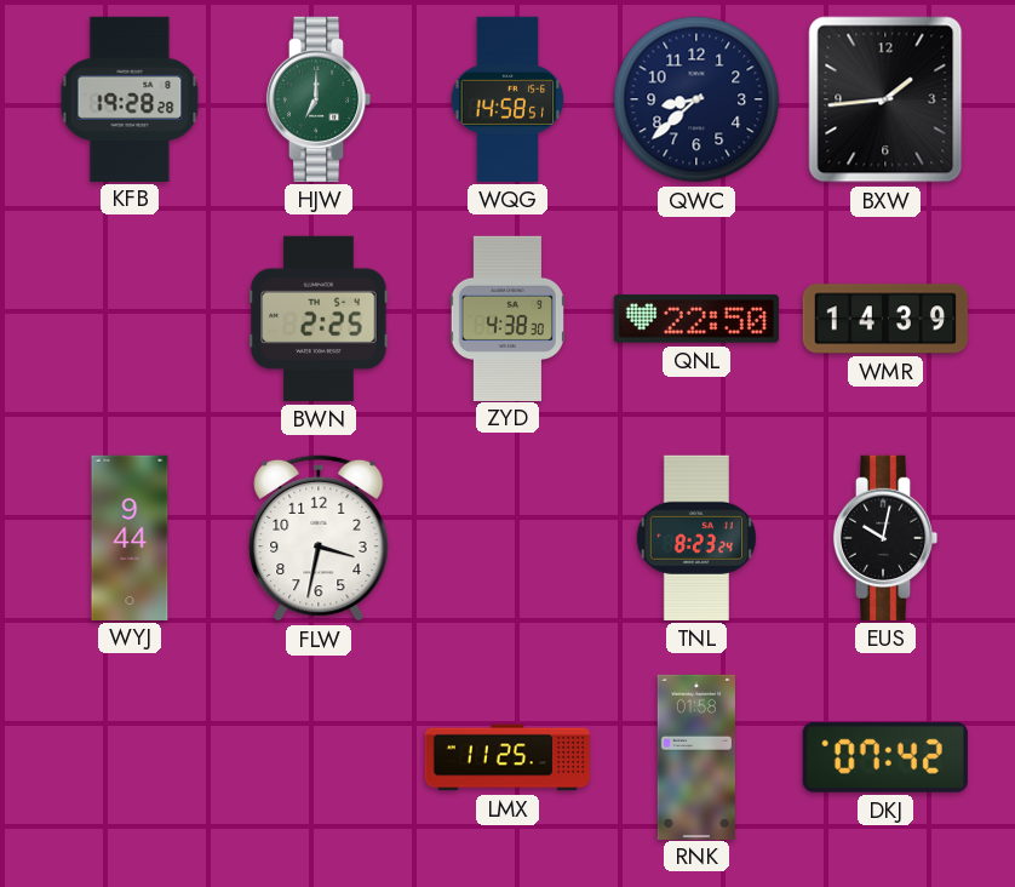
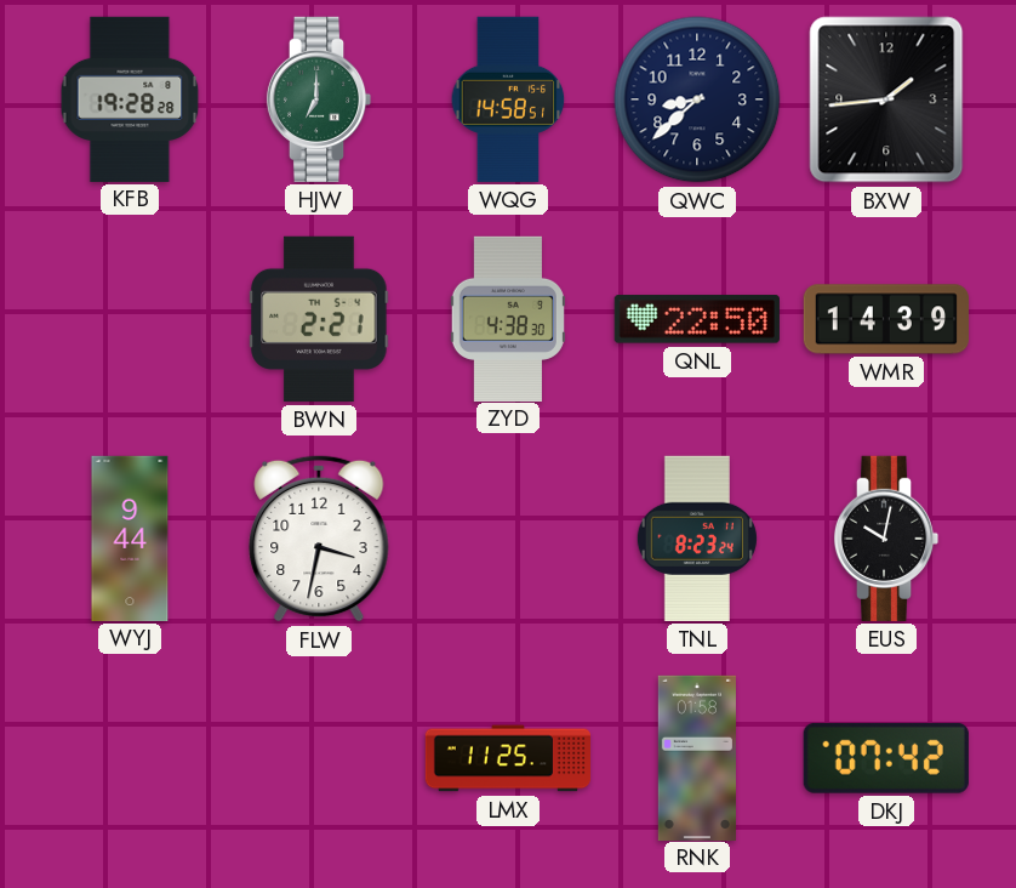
BWN: 2:25 -> 2:21
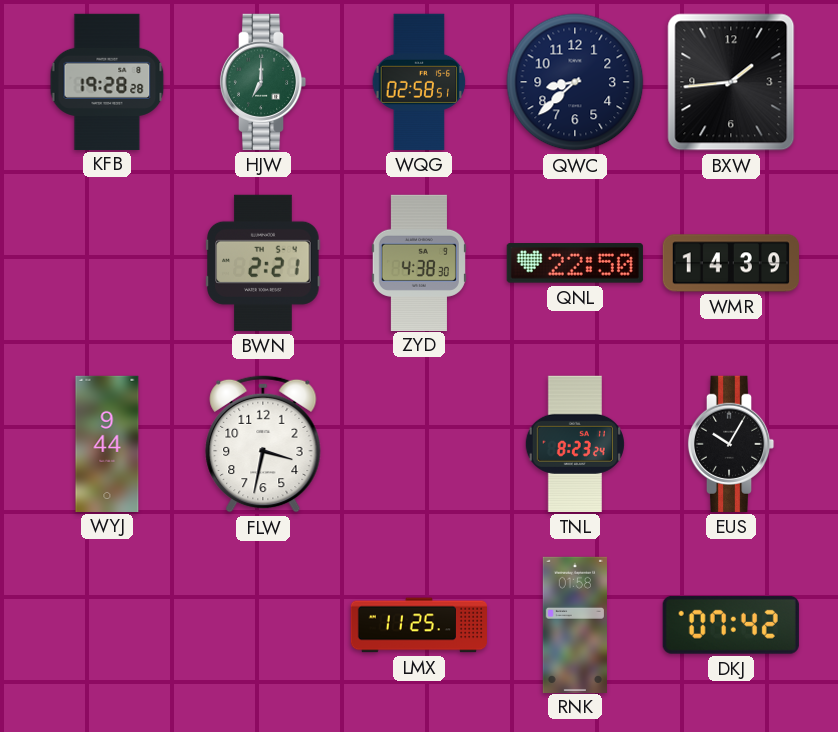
WQG: 14:58 -> 02:58
EUS: 10:02 -> 10:05
